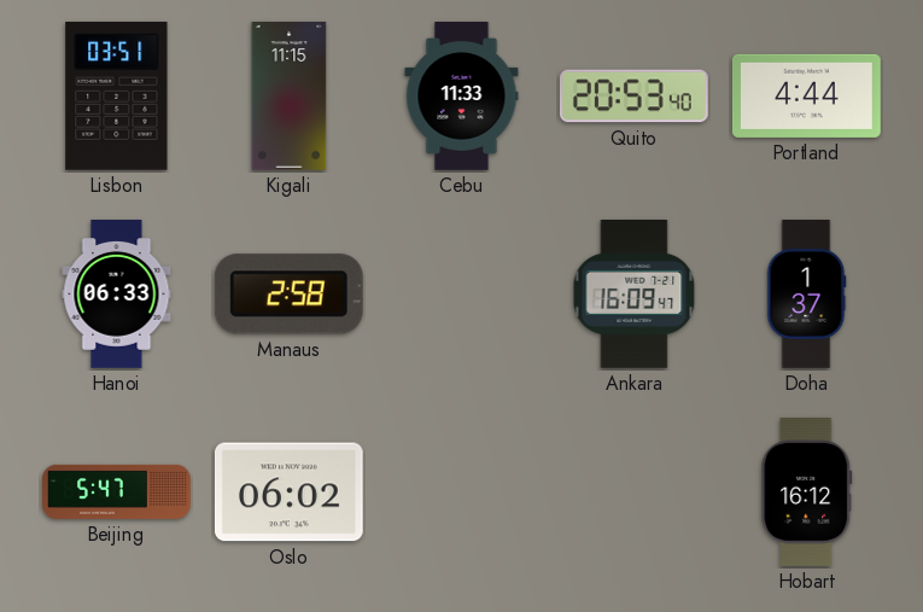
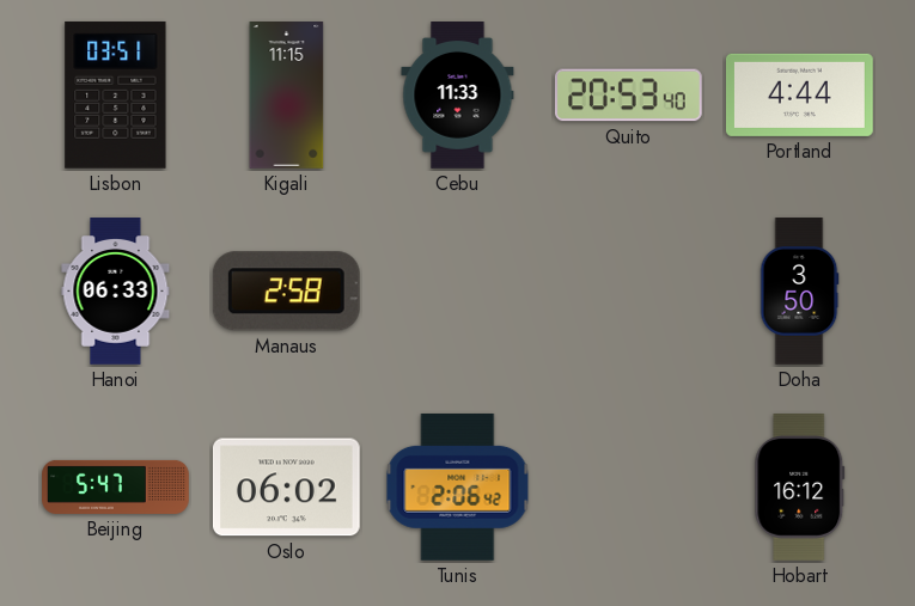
Ankara: 16:09 -> none
Doha: 1:37 -> 3:50
Tunis: none -> 2:06
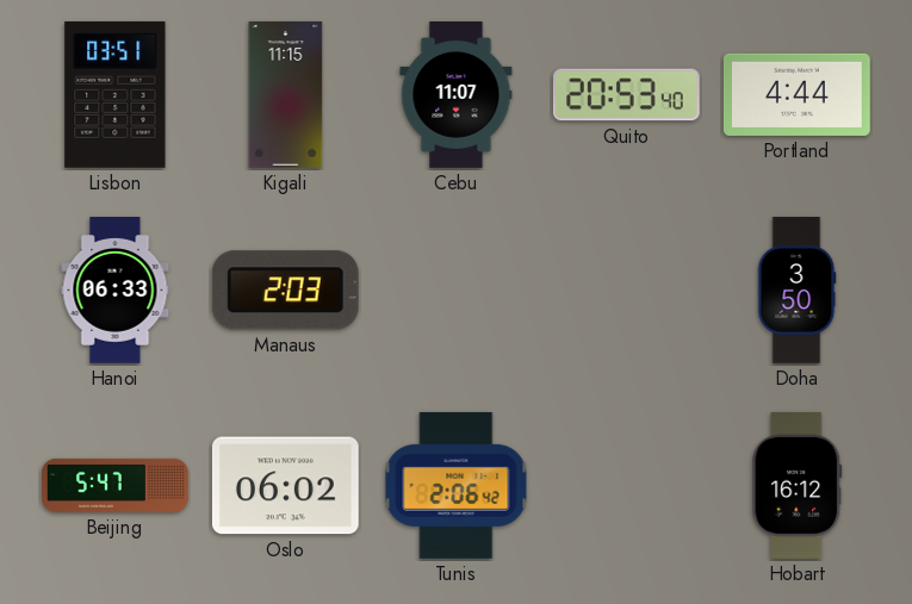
Cebu: 11:33 -> 11:07
Manaus: 2:58 -> 2:03
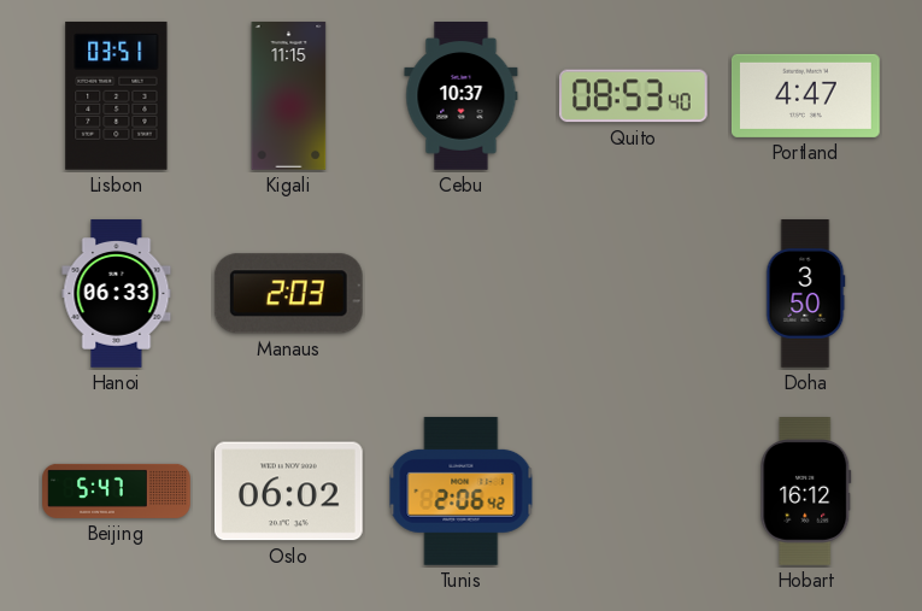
Cebu: 11:07 -> 10:37
Quito: 20:53 -> 08:53
Portland: 4:44 -> 4:47
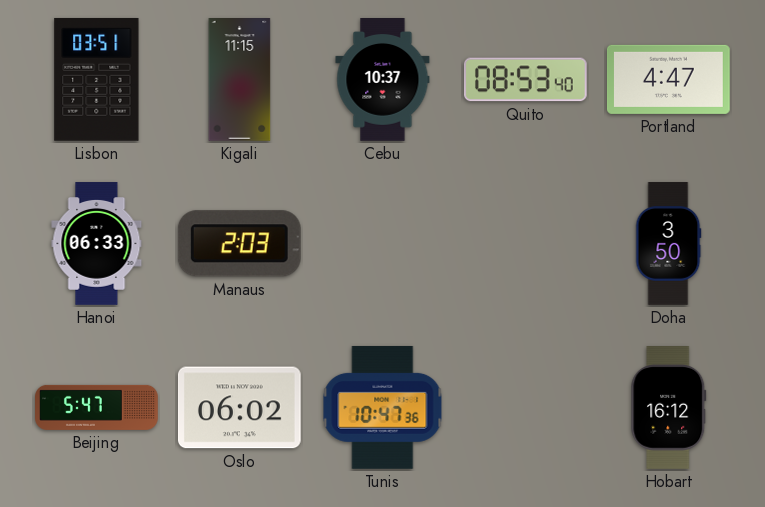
Tunis: 2:06 -> 10:47
